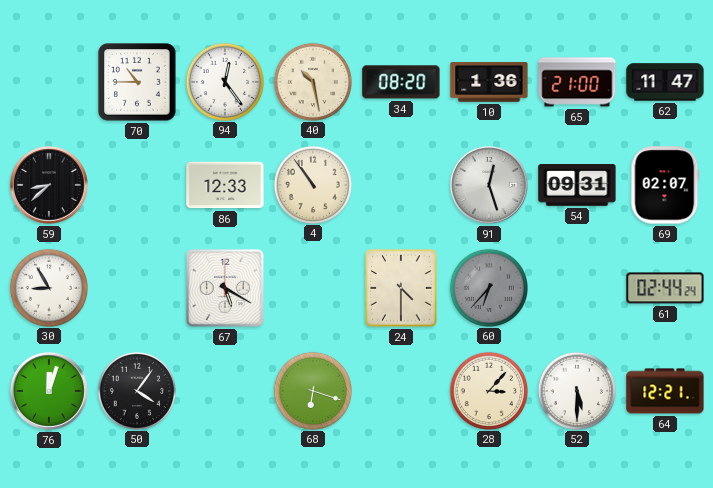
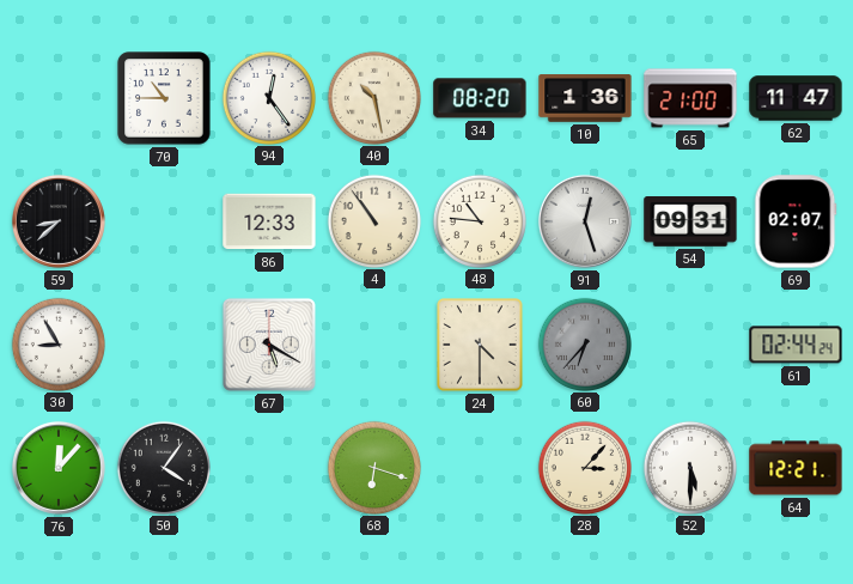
48: none -> 10:46
76: 12:03 -> 12:07
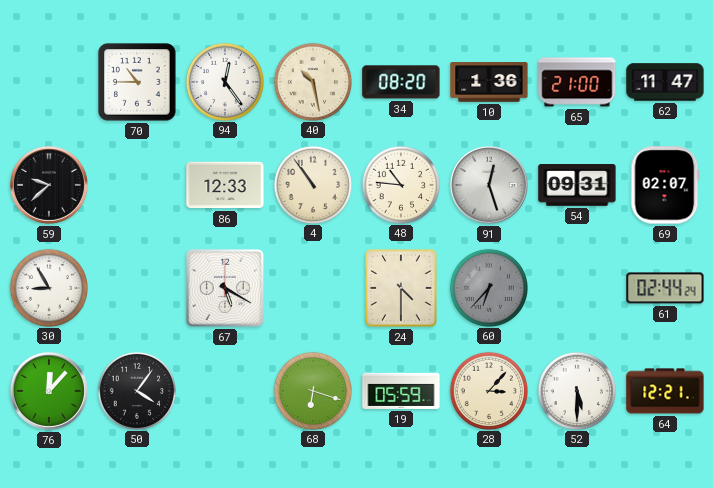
59: 8:38 -> 9:38
19: none -> 05:59
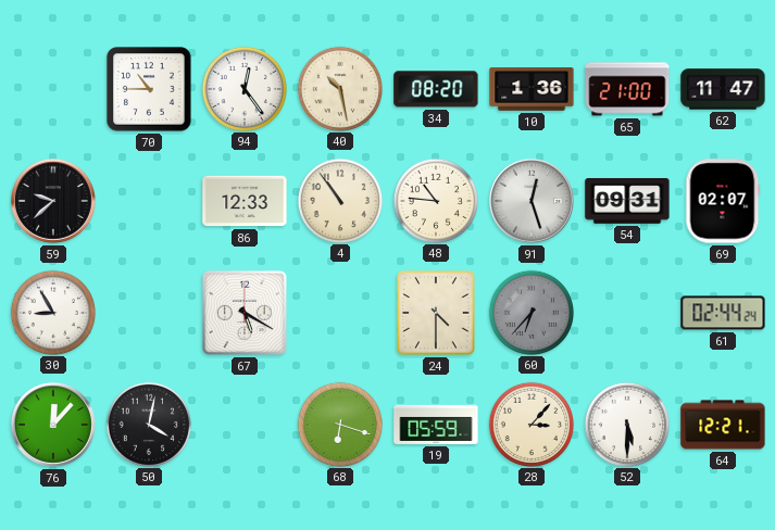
50: 4:06 -> 4:02
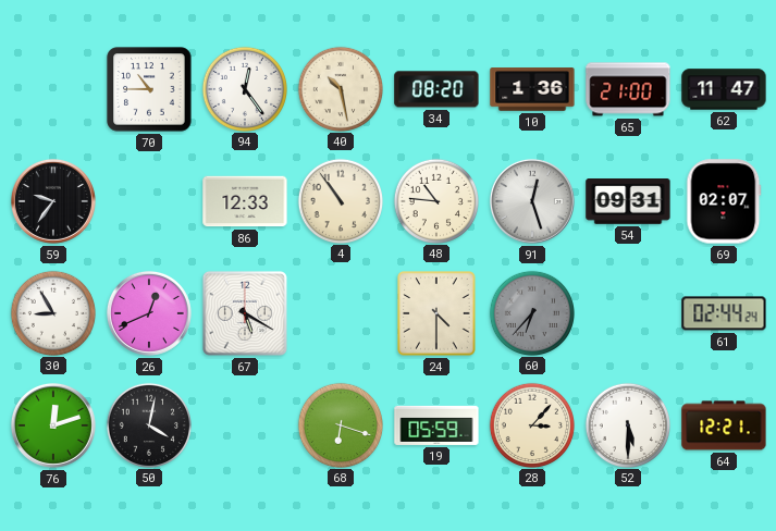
59: 9:38 -> 9:36
26: none -> 12:41
76: 12:07 -> 12:12
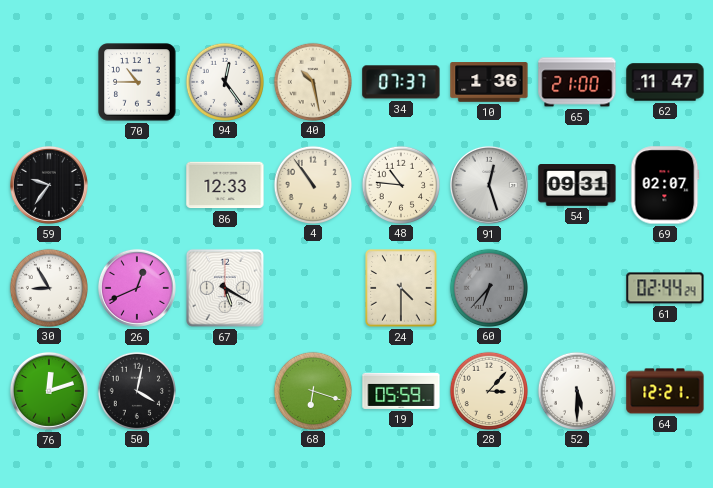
34: 08:20 -> 07:37
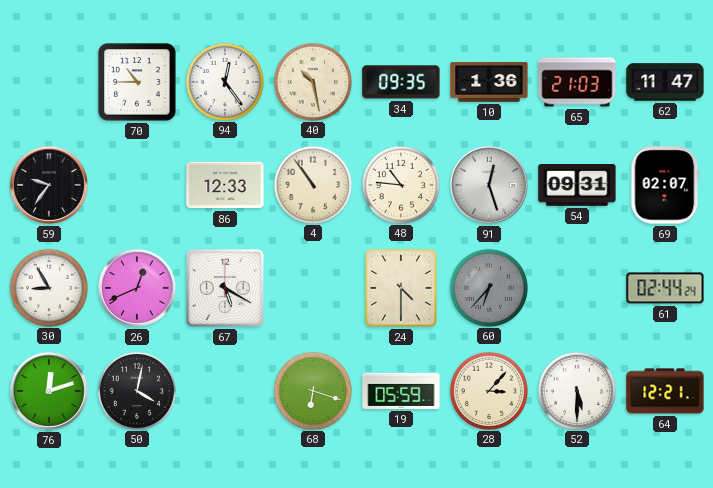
34: 07:37 -> 09:35
65: 21:00 -> 21:03
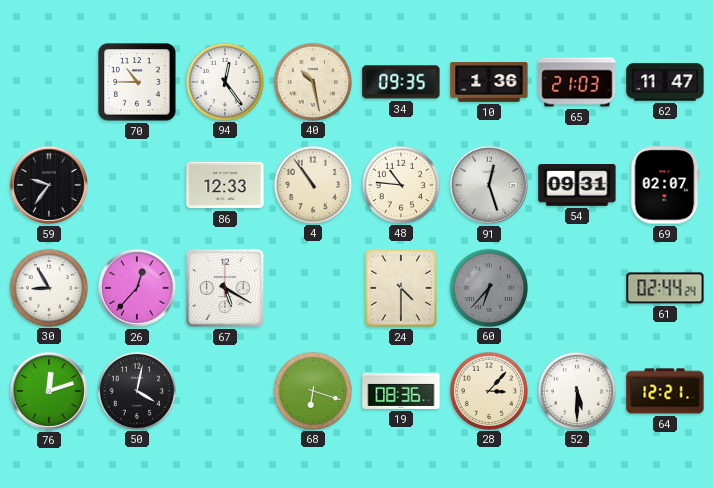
26: 12:41 -> 12:37
19: 05:59 -> 08:36
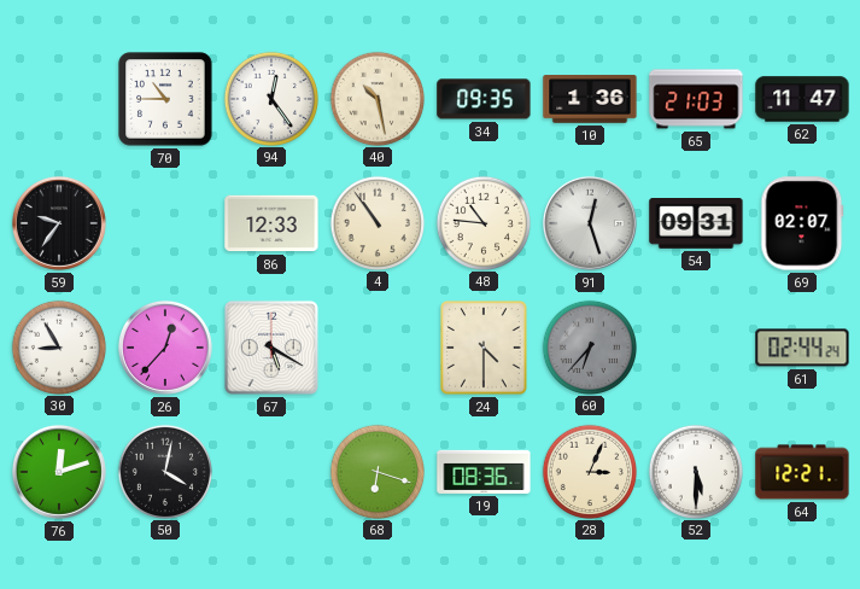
28: 3:07 -> 3:04
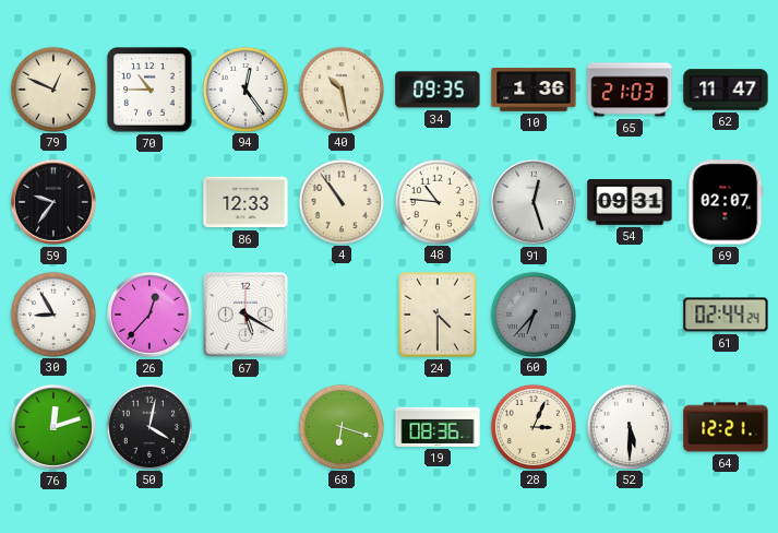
79: none -> 12:49
